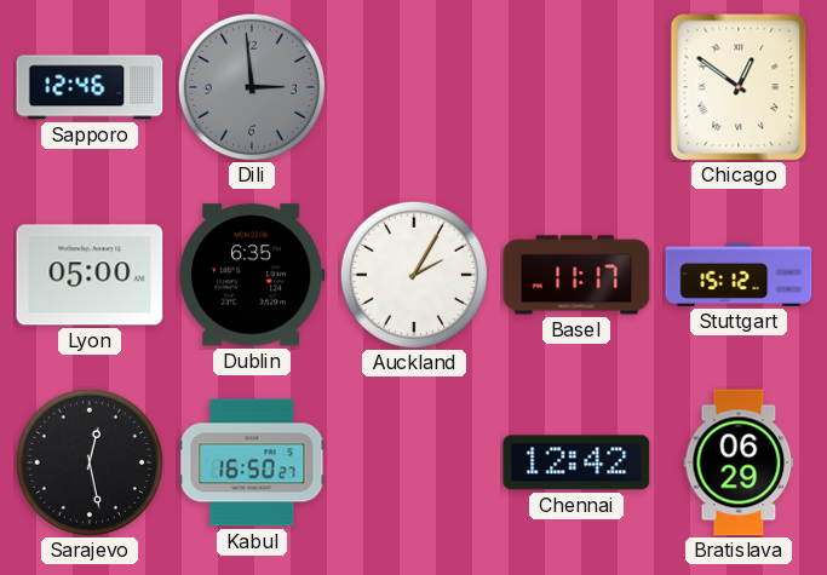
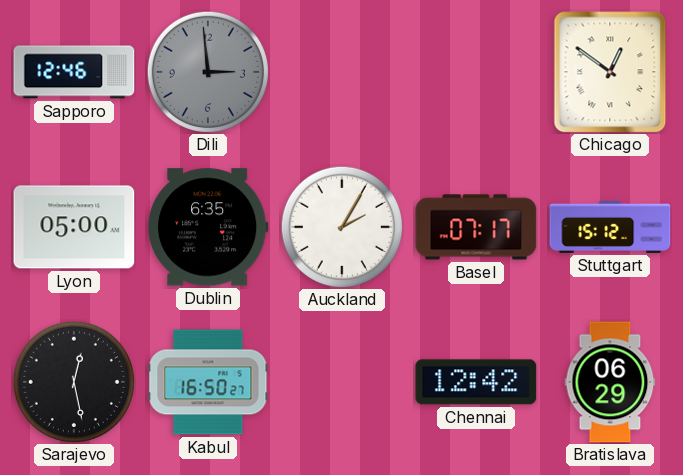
Basel: 11:17 -> 07:17
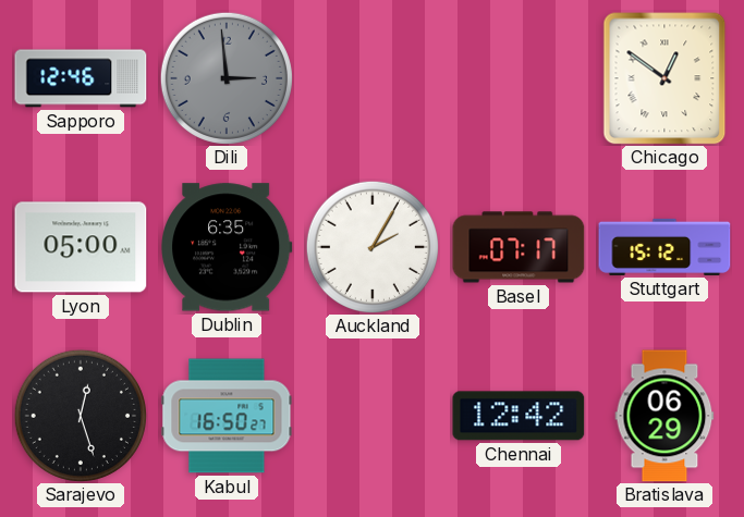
Sarajevo: 12:28 -> 12:27
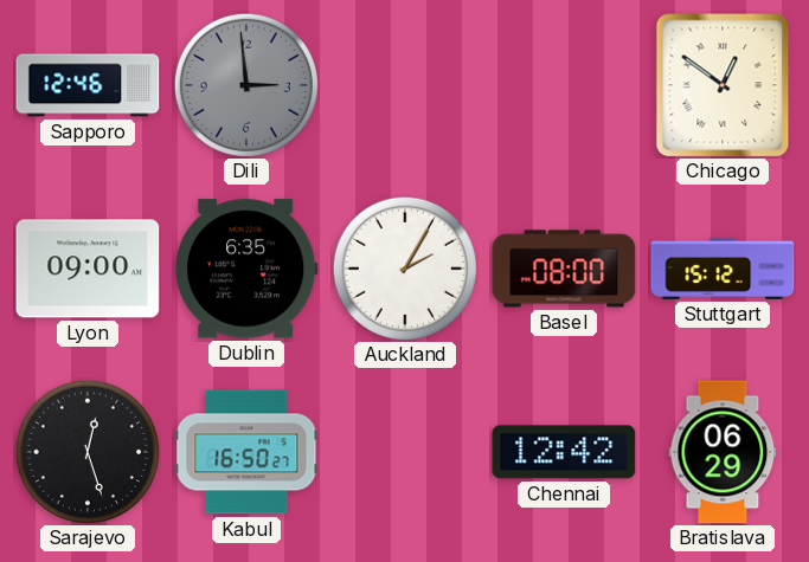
Lyon: 05:00 -> 09:00
Basel: 07:17 -> 08:00
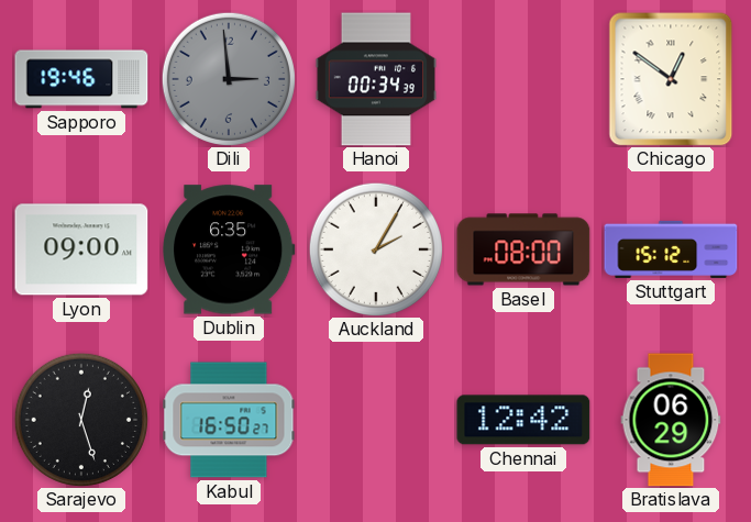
Sapporo: 12:46 -> 19:46
Hanoi: none -> 00:34
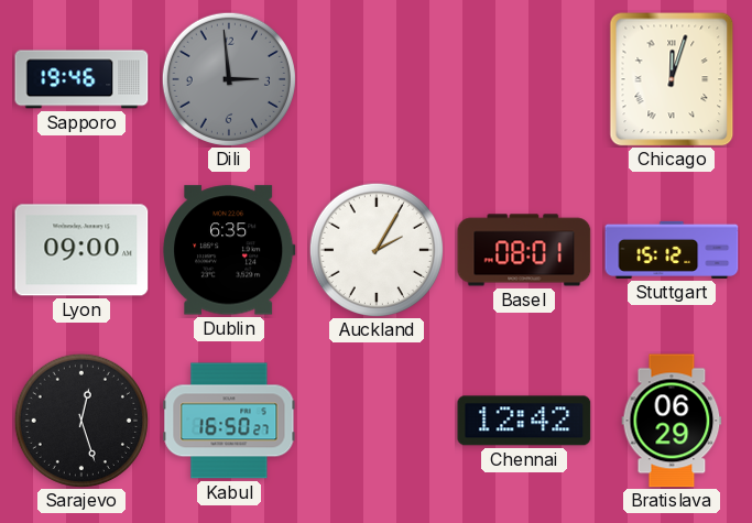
Hanoi: 00:34 -> none
Chicago: 12:51 -> 12:03
Basel: 08:00 -> 08:01
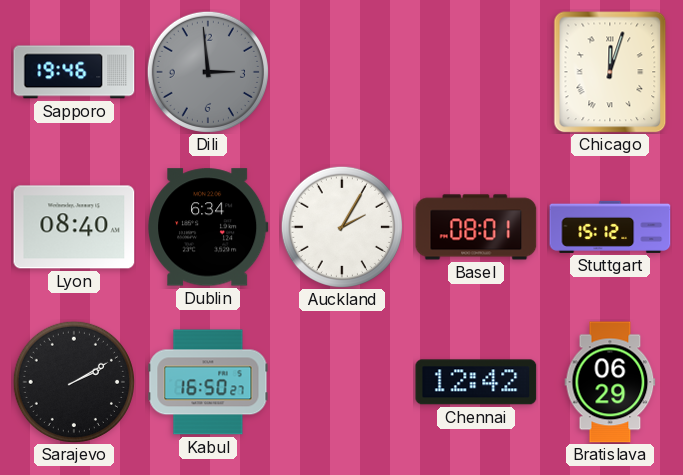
Lyon: 09:00 -> 08:40
Dublin: 6:35 -> 6:34
Sarajevo: 12:27 -> 2:10
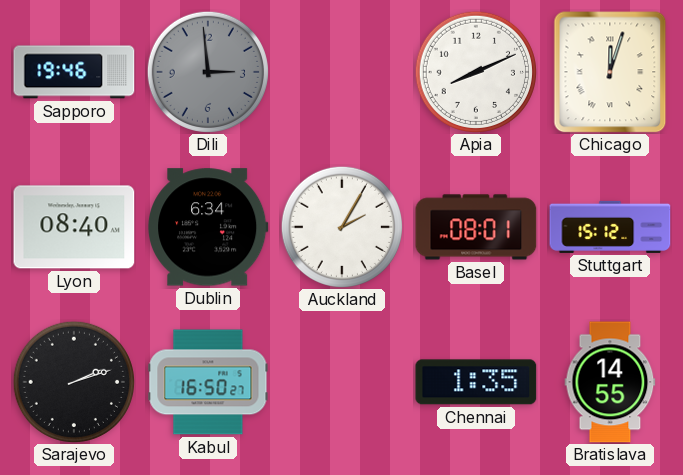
Apia: none -> 8:11
Sarajevo: 2:10 -> 2:12
Chennai: 12:42 -> 1:35
Bratislava: 06:29 -> 14:55
